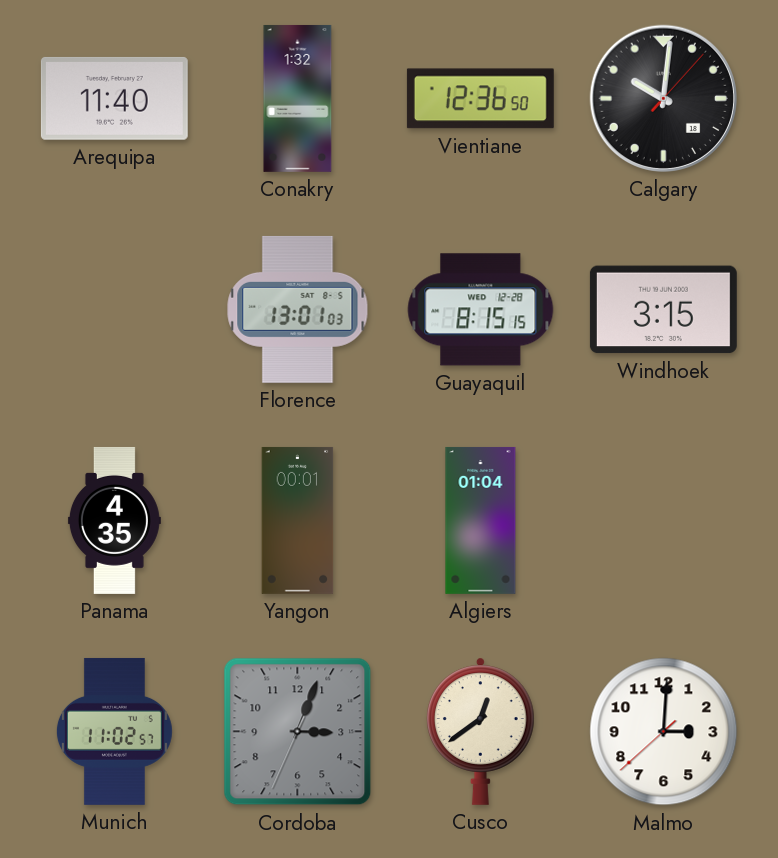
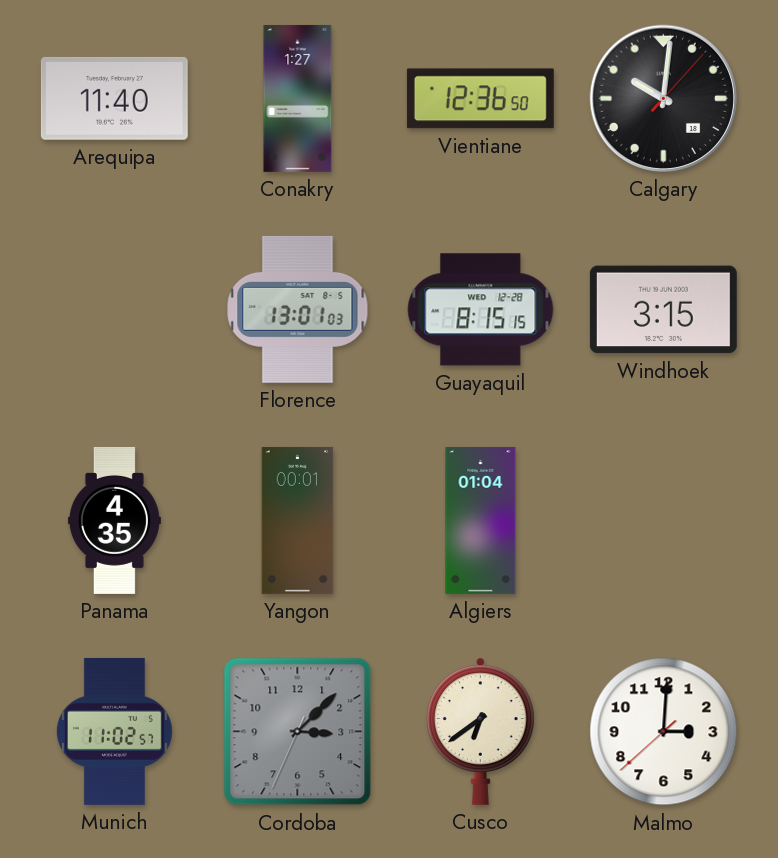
Conakry: 1:32 -> 1:27
Cordoba: 3:03 -> 3:07
Cusco: 12:39 -> 6:39
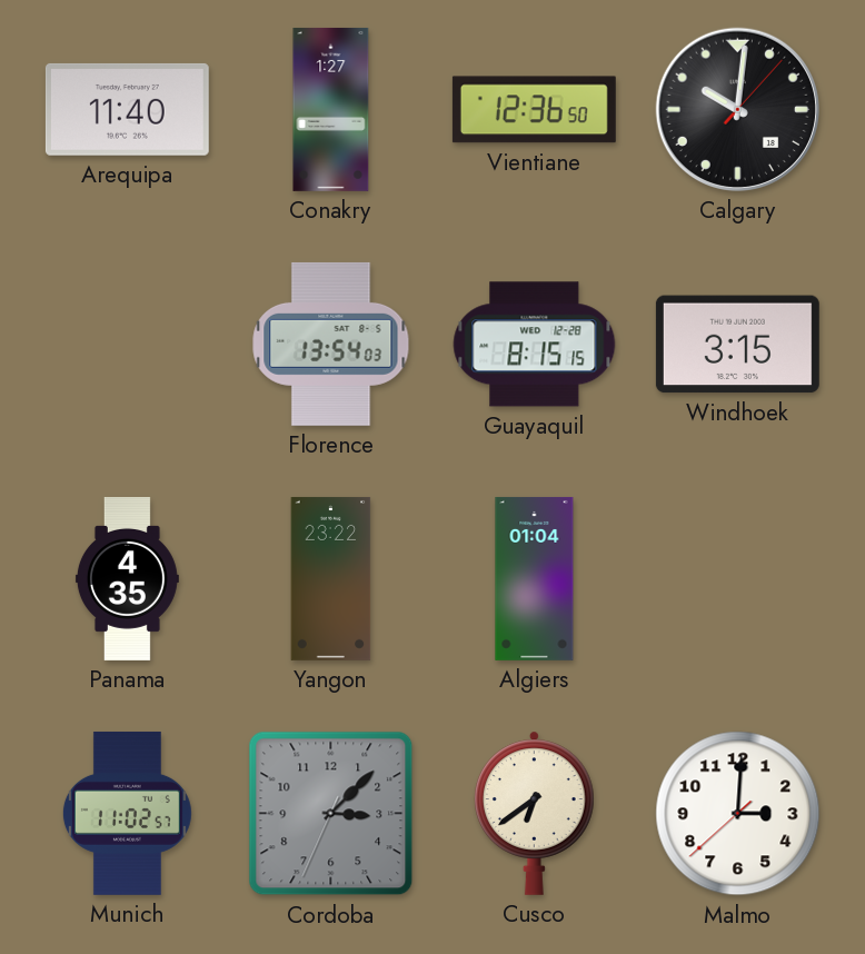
Florence: 13:01 -> 13:54
Yangon: 00:01 -> 23:22
